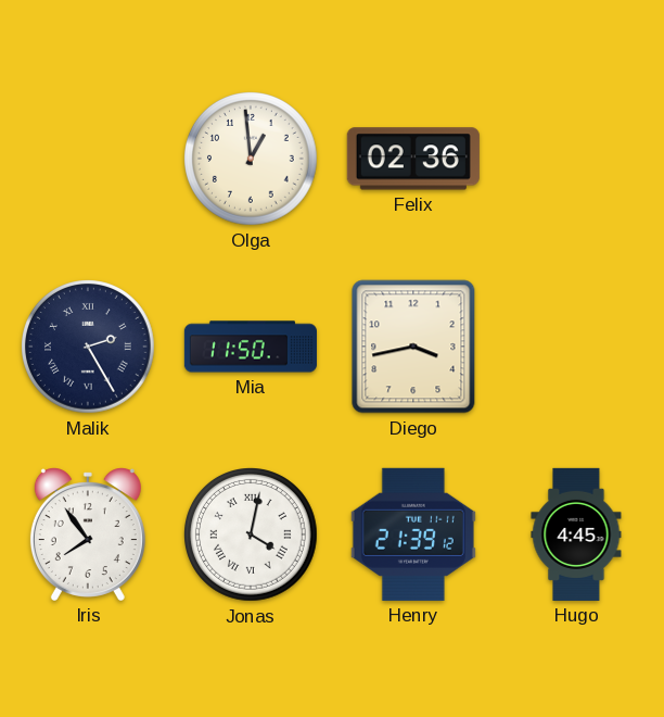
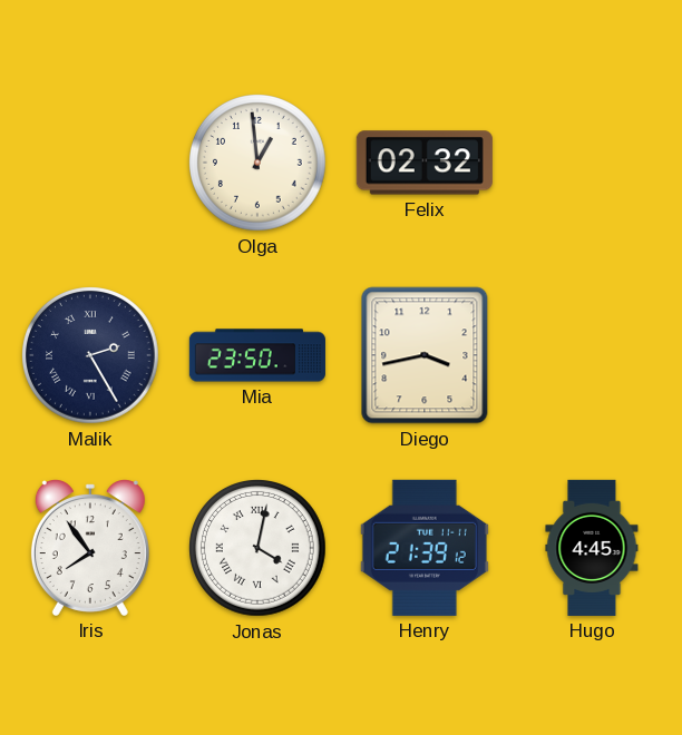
Felix: 02:36 -> 02:32
Mia: 11:50 -> 23:50
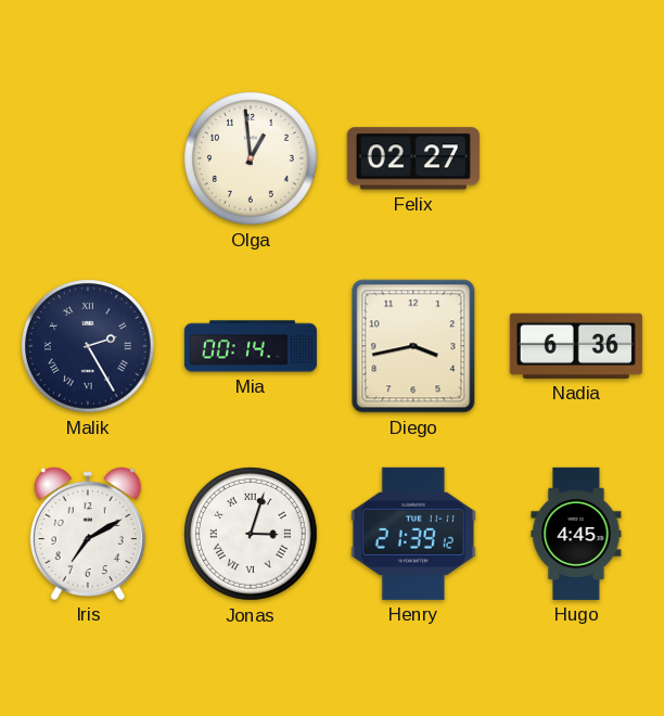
Felix: 02:32 -> 02:27
Mia: 23:50 -> 00:14
Nadia: none -> 6:36
Iris: 7:54 -> 7:10
Jonas: 4:02 -> 3:03
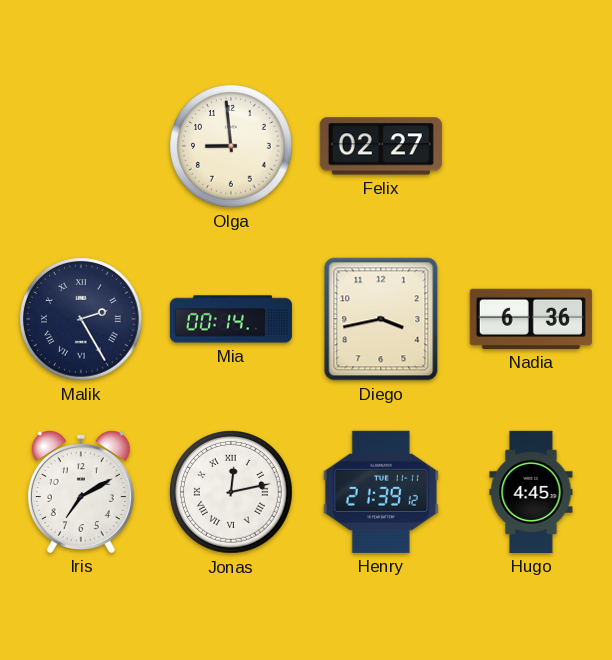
Olga: 12:59 -> 8:59
Jonas: 3:03 -> 12:13
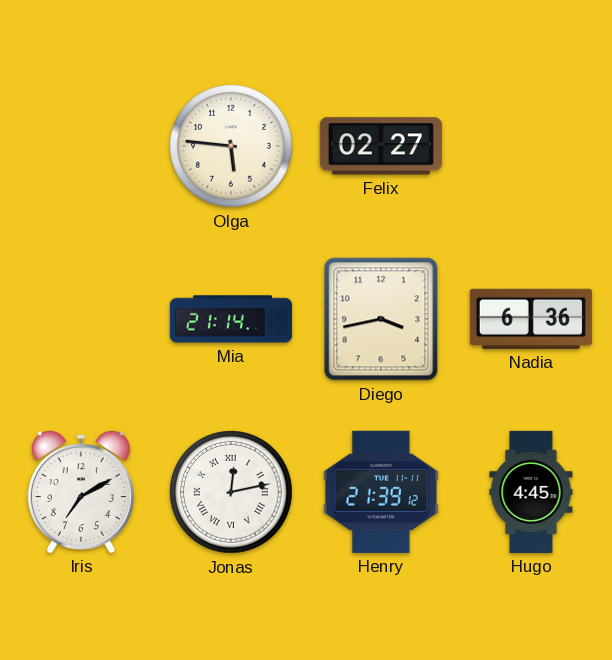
Olga: 8:59 -> 5:46
Malik: 2:25 -> none
Mia: 00:14 -> 21:14
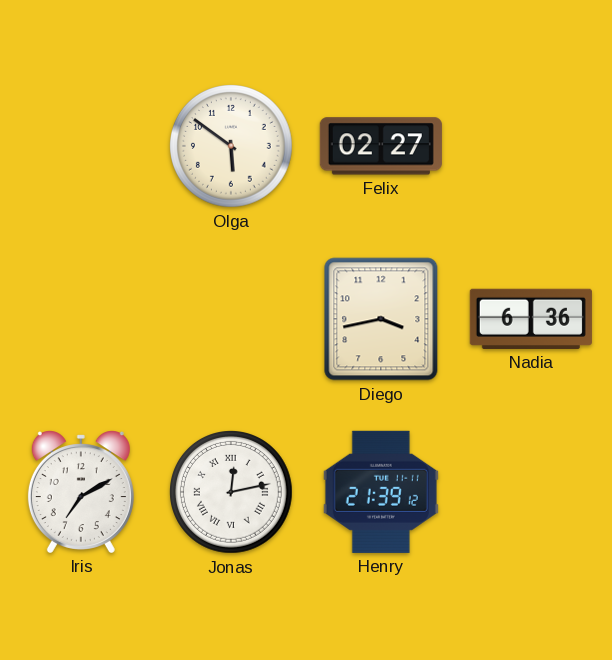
Olga: 5:46 -> 5:51
Mia: 21:14 -> none
Hugo: 4:45 -> none
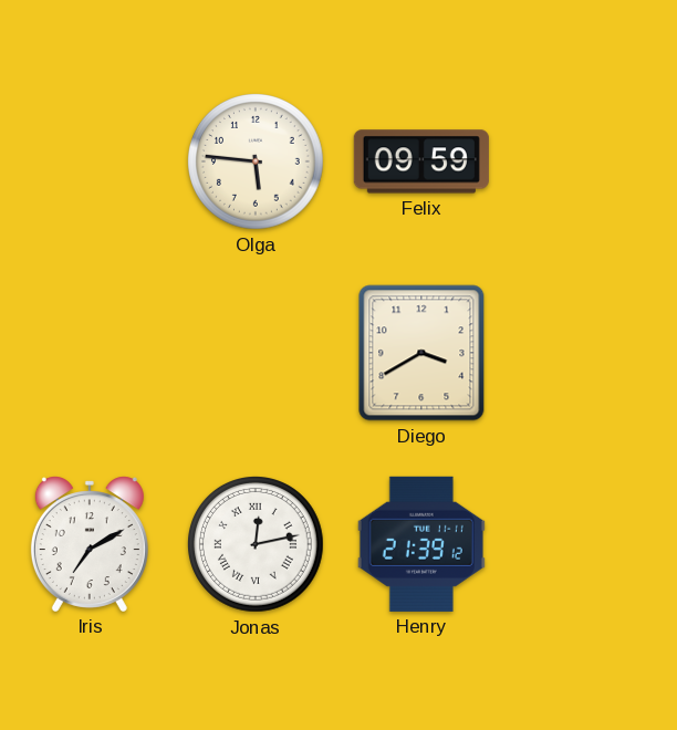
Olga: 5:51 -> 5:46
Felix: 02:27 -> 09:59
Diego: 3:43 -> 3:40
Nadia: 6:36 -> none
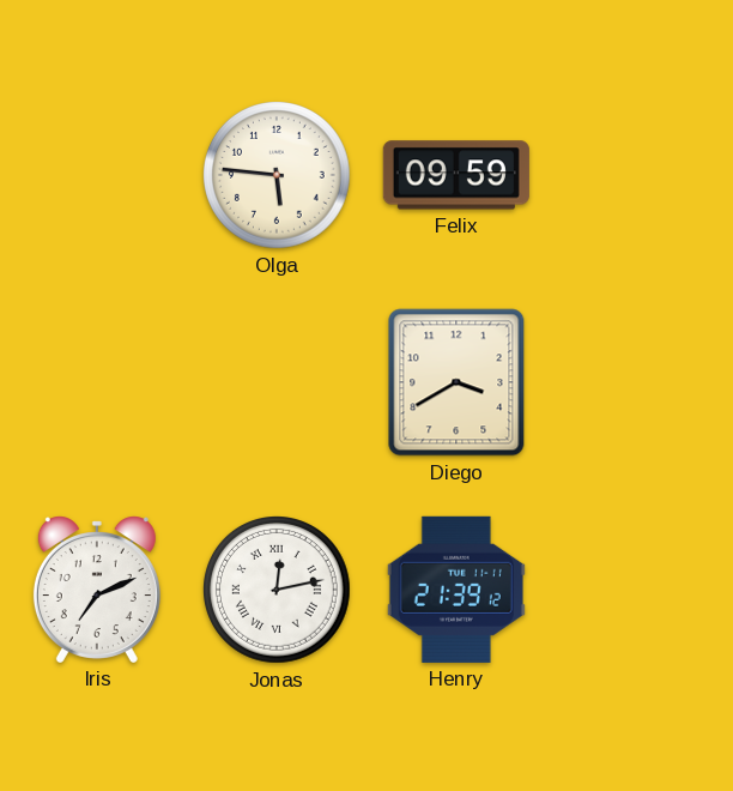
Iris: 7:10 -> 7:11
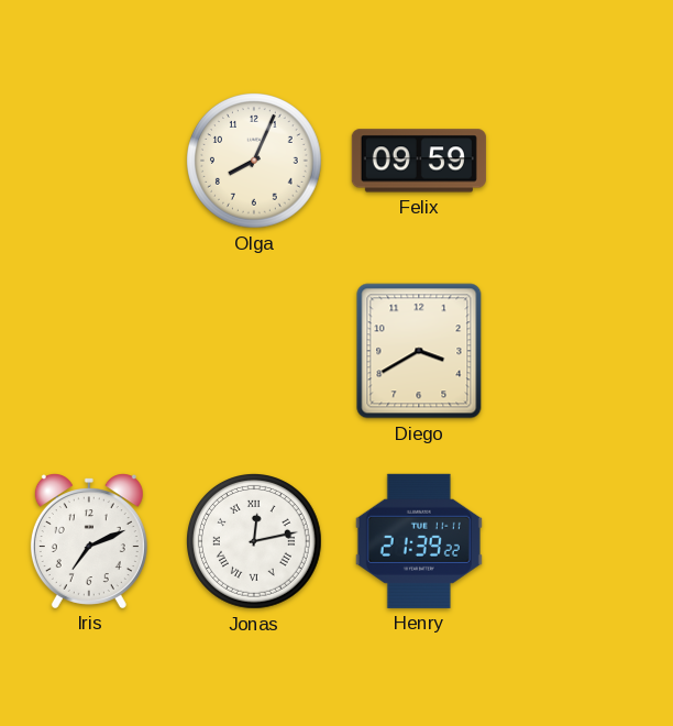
Olga: 5:46 -> 8:04
Henry: 21:39:12 -> 21:39:22
